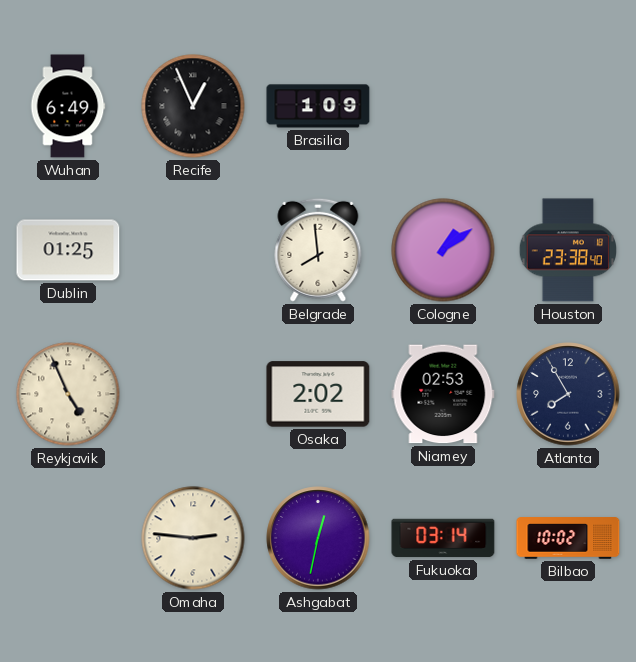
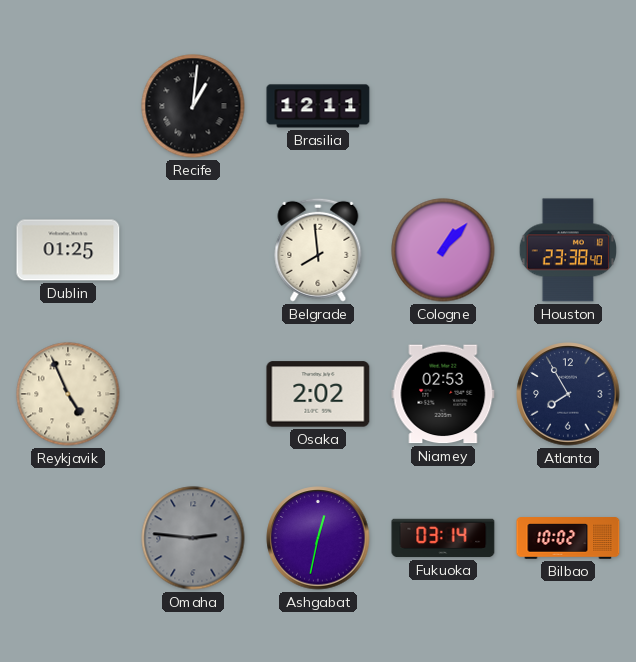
Wuhan: 6:49 -> none
Recife: 12:56 -> 1:01
Brasilia: 1:09 -> 12:11
Cologne: 1:09 -> 1:07
Omaha dial: cream -> grey
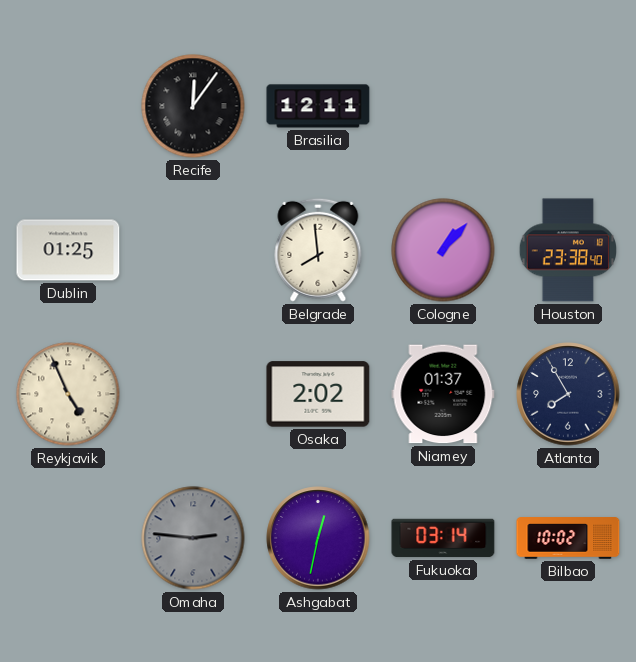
Recife: 1:01 -> 12:06
Niamey: 02:53 -> 01:37
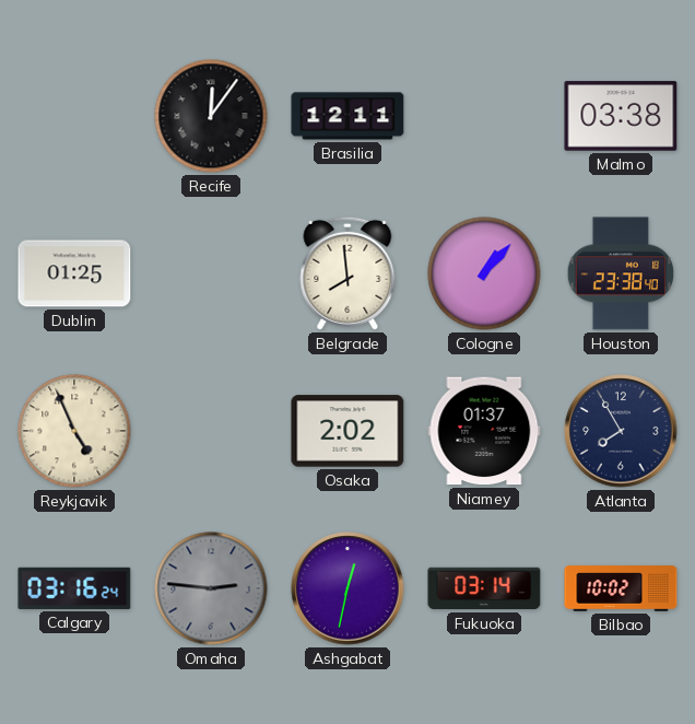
Malmo: none -> 03:38
Calgary: none -> 03:16
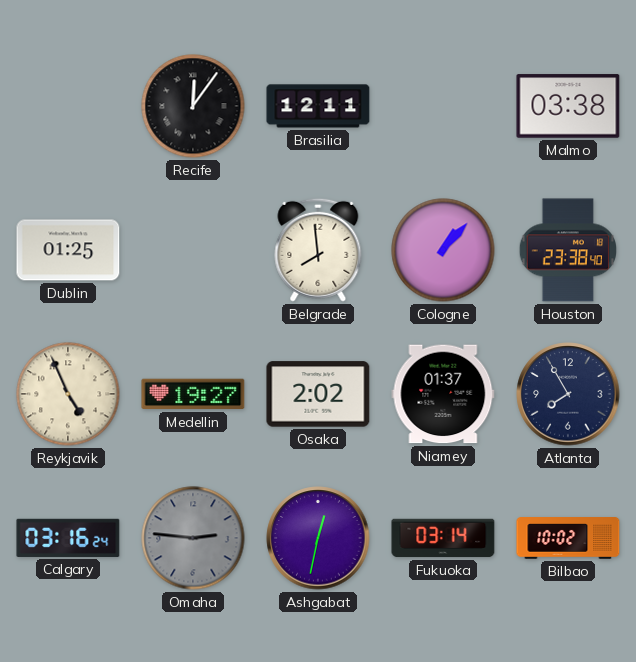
Medellin: none -> 19:27
